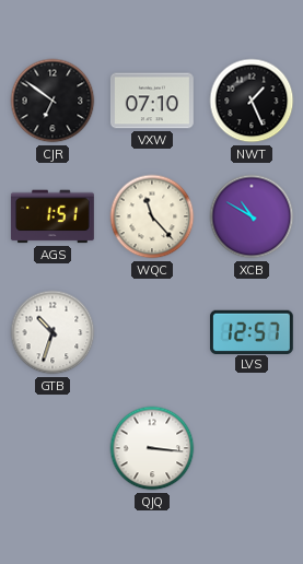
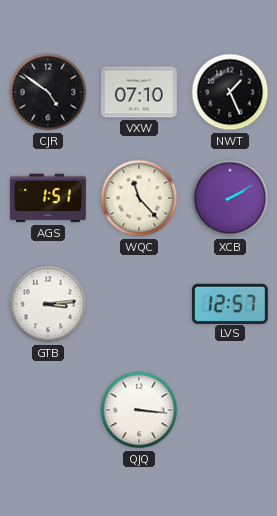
CJR: 6:51 -> 4:51
XCB: 10:50 -> 2:10
GTB: 10:33 -> 3:14
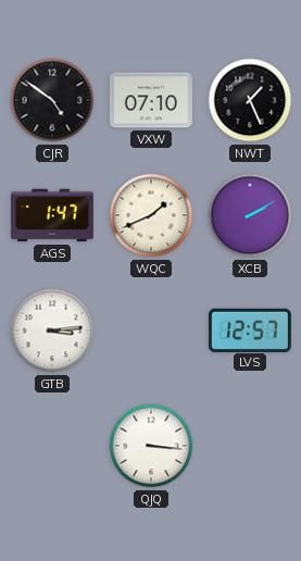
AGS: 1:51 -> 1:47
WQC: 11:23 -> 1:41
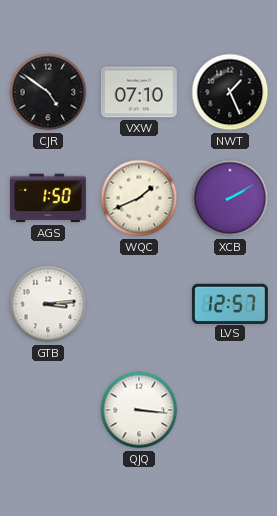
AGS: 1:47 -> 1:50
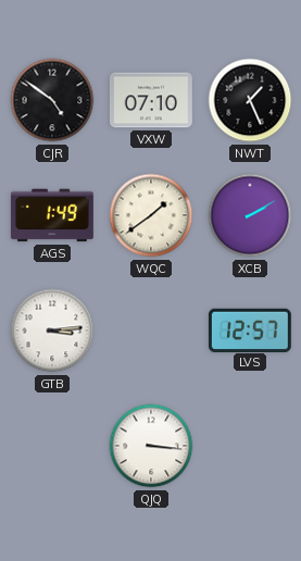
AGS: 1:50 -> 1:49
WQC: 1:41 -> 1:39
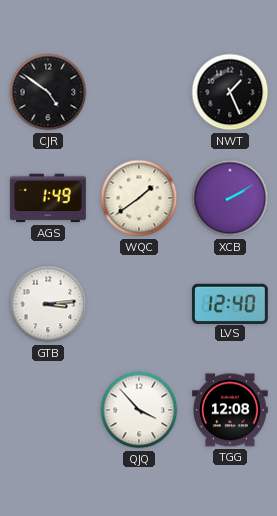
VXW: 07:10 -> none
LVS: 12:57 -> 12:40
QJQ: 3:16 -> 3:53
TGG: none -> 12:08
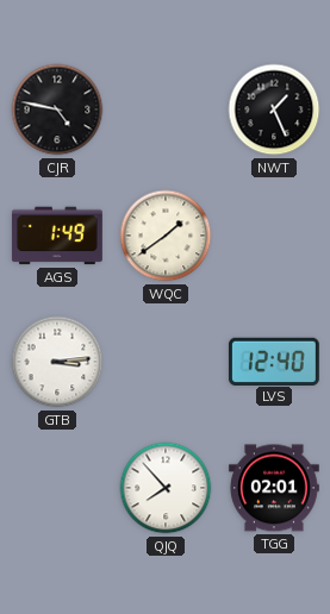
CJR: 4:51 -> 4:47
XCB: 2:10 -> none
QJQ: 3:53 -> 7:53
TGG: 12:08 -> 02:01
